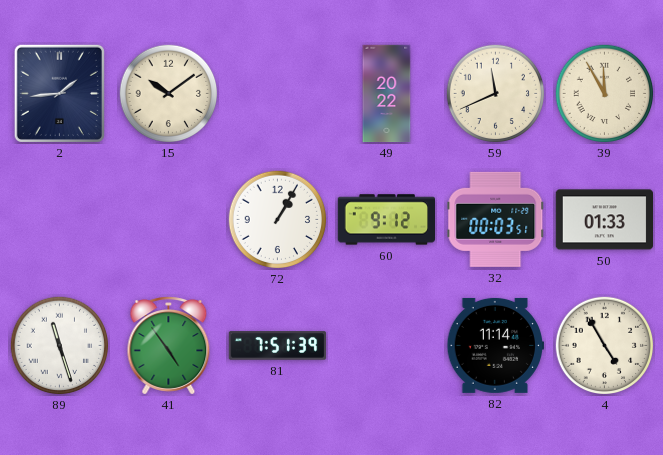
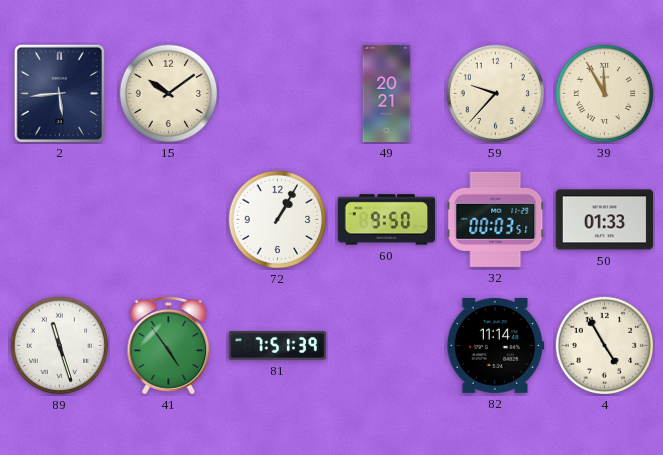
2: 1:44 -> 5:44
49: 20:22 -> 20:21
59: 11:41 -> 9:37
60: 9:12 -> 9:50
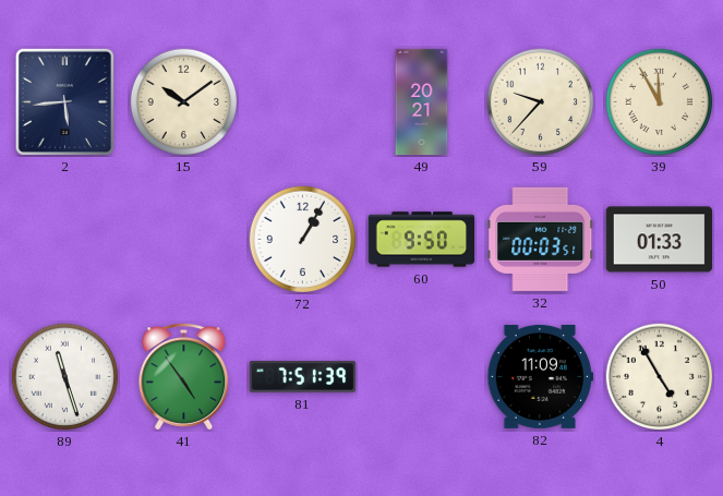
82: 11:14 -> 11:09
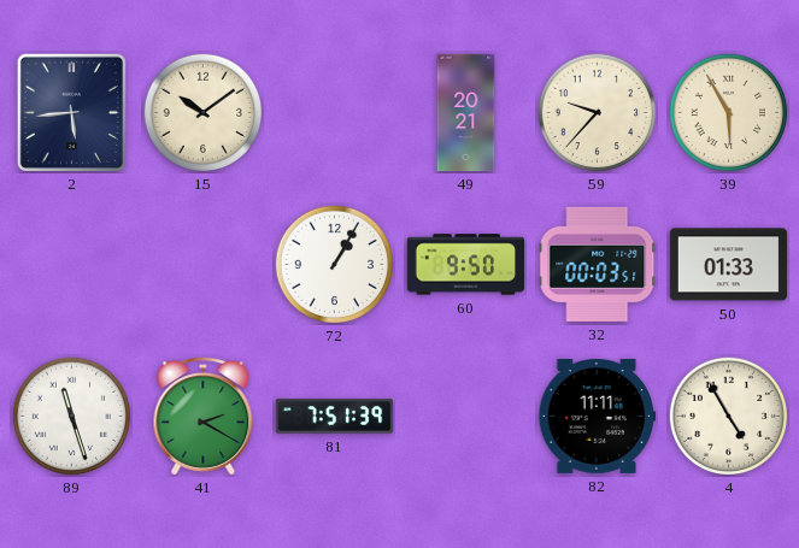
39: 11:55 -> 5:55
41: 4:54 -> 2:20
82: 11:09 -> 11:11
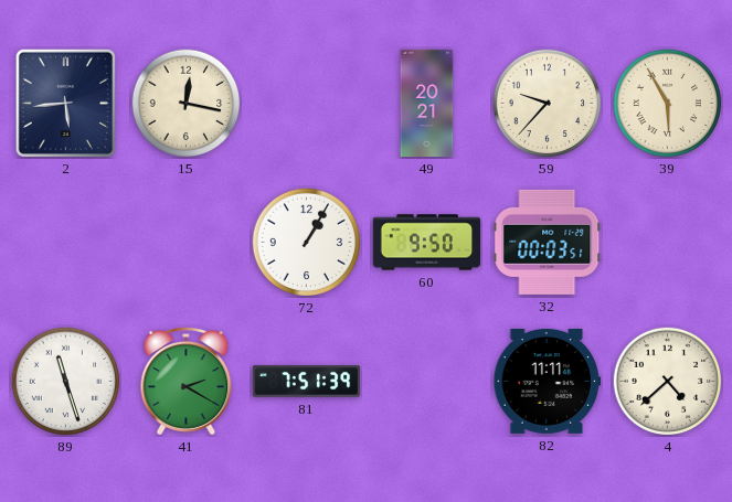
15: 10:09 -> 12:17
50: 01:33 -> none
4: 4:55 -> 4:38
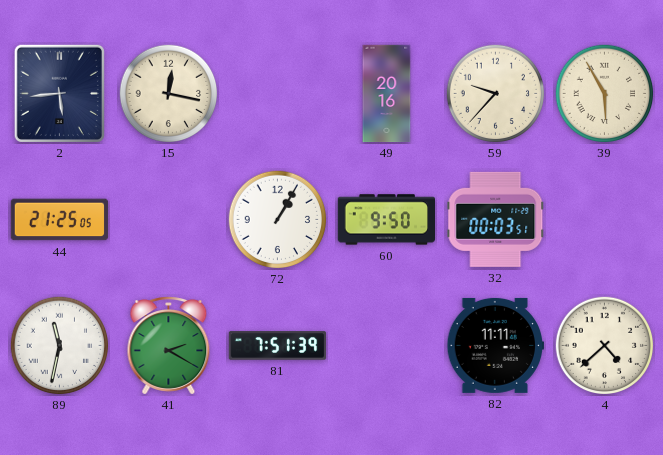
49: 20:21 -> 20:16
44: none -> 21:25
89: 11:27 -> 11:32
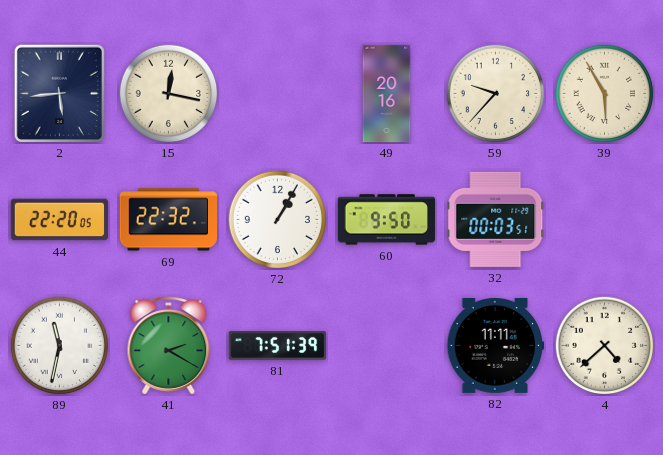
44: 21:25 -> 22:20
69: none -> 22:32
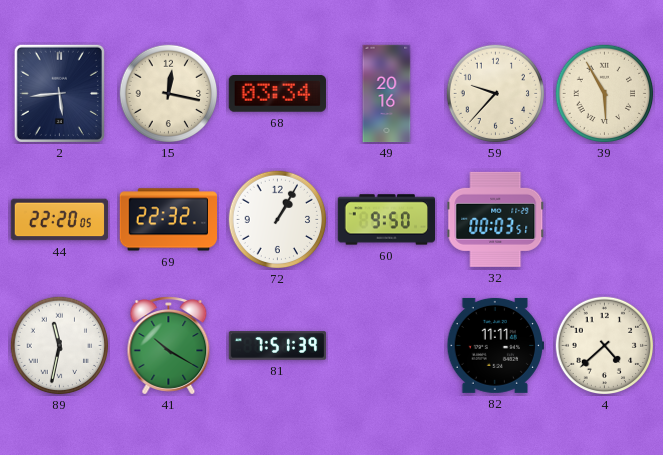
68: none -> 03:34
41: 2:20 -> 10:20
